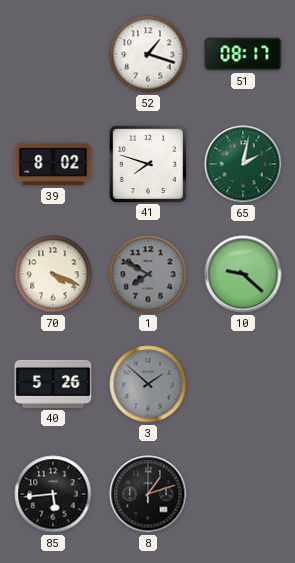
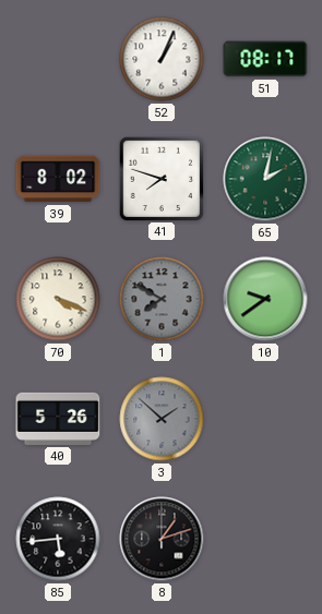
52: 1:18 -> 1:04
10: 9:22 -> 9:39
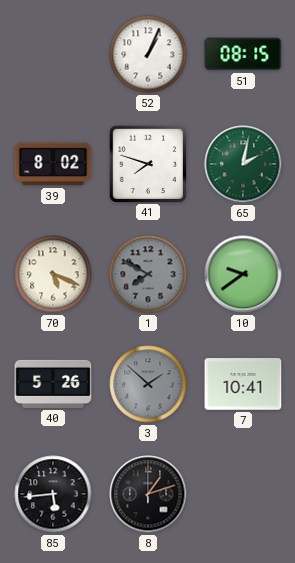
51: 08:17 -> 08:15
70: 4:19 -> 5:19
7: none -> 10:41
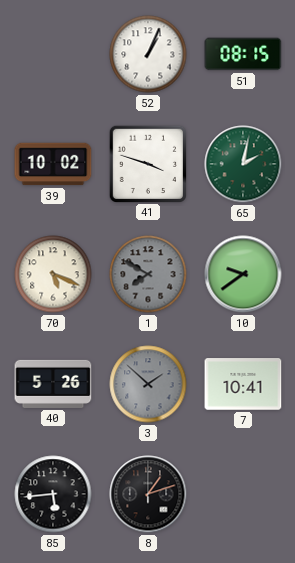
39: 8:02 -> 10:02
41: 7:48 -> 3:48
